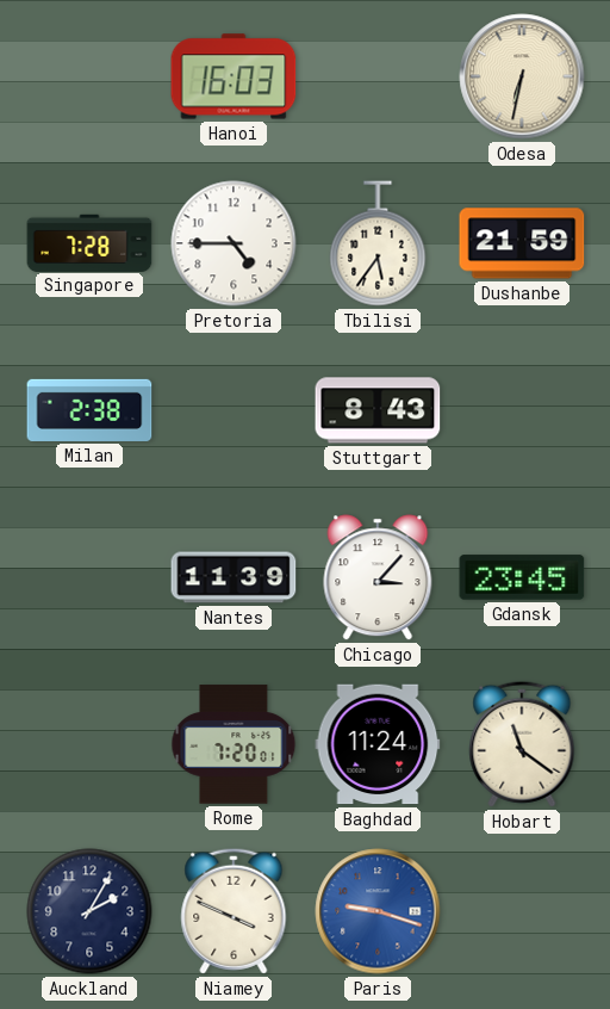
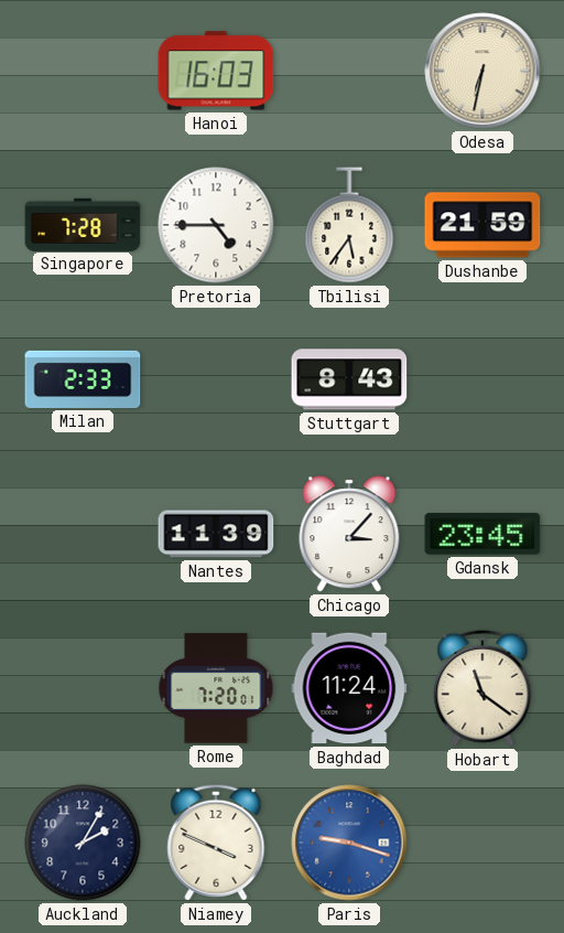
Milan: 2:38 -> 2:33
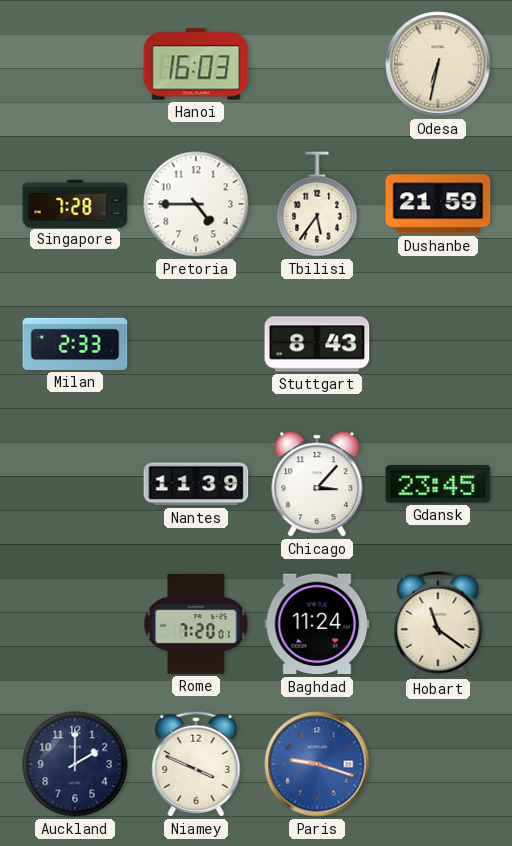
Auckland: 2:05 -> 2:00
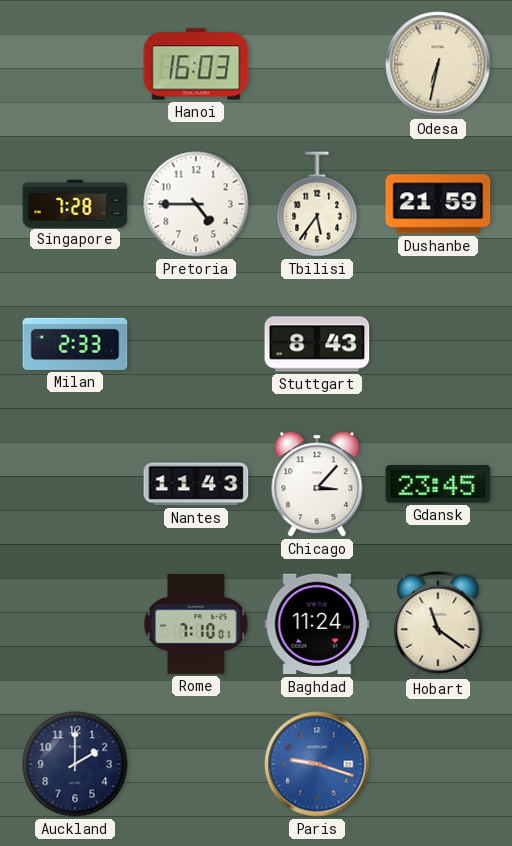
Nantes: 11:39 -> 11:43
Rome: 7:20 -> 7:10
Niamey: 3:49 -> none
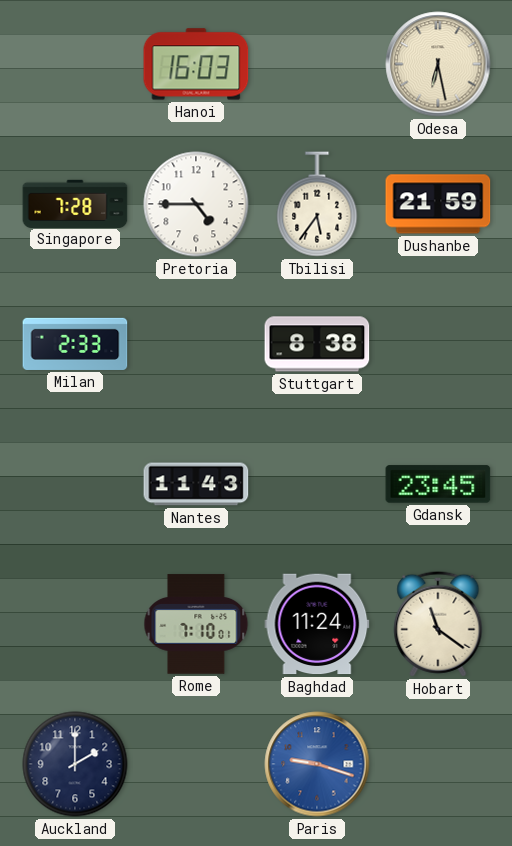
Odesa: 6:32 -> 6:28
Stuttgart: 8:43 -> 8:38
Chicago: 3:07 -> none
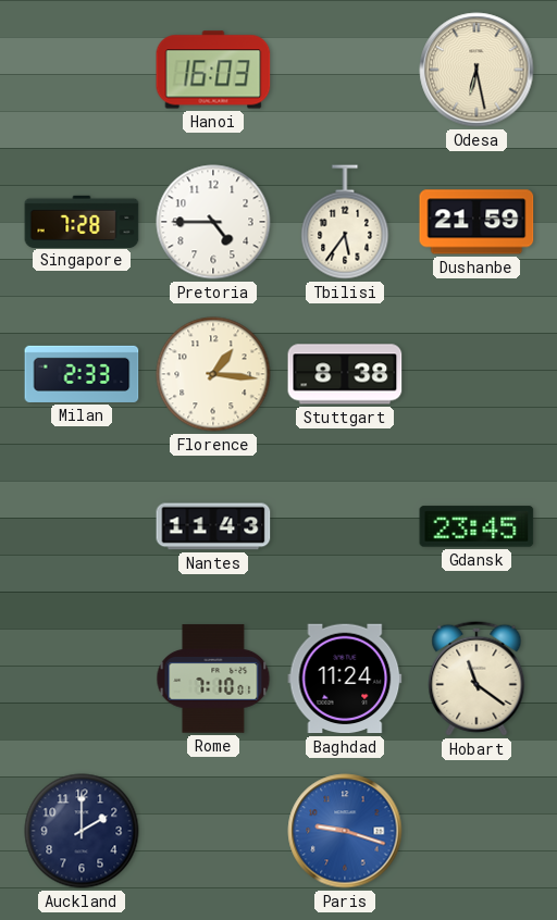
Florence: none -> 1:16
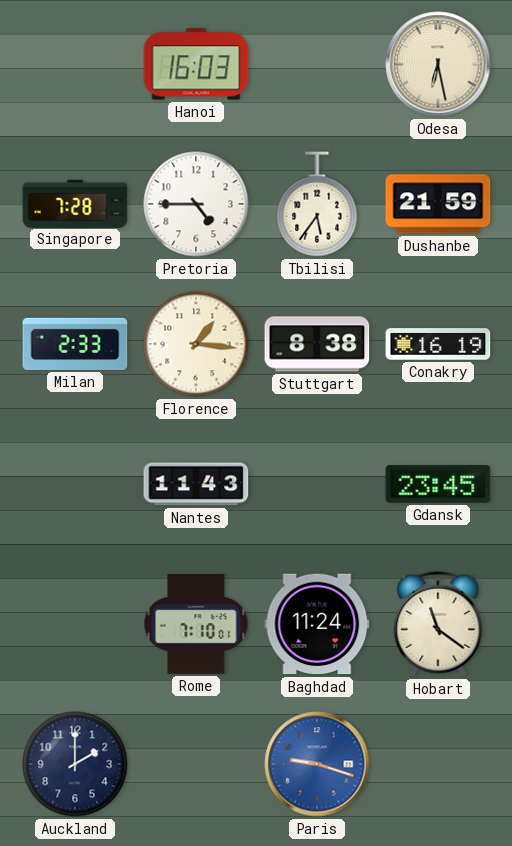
Conakry: none -> 16:19
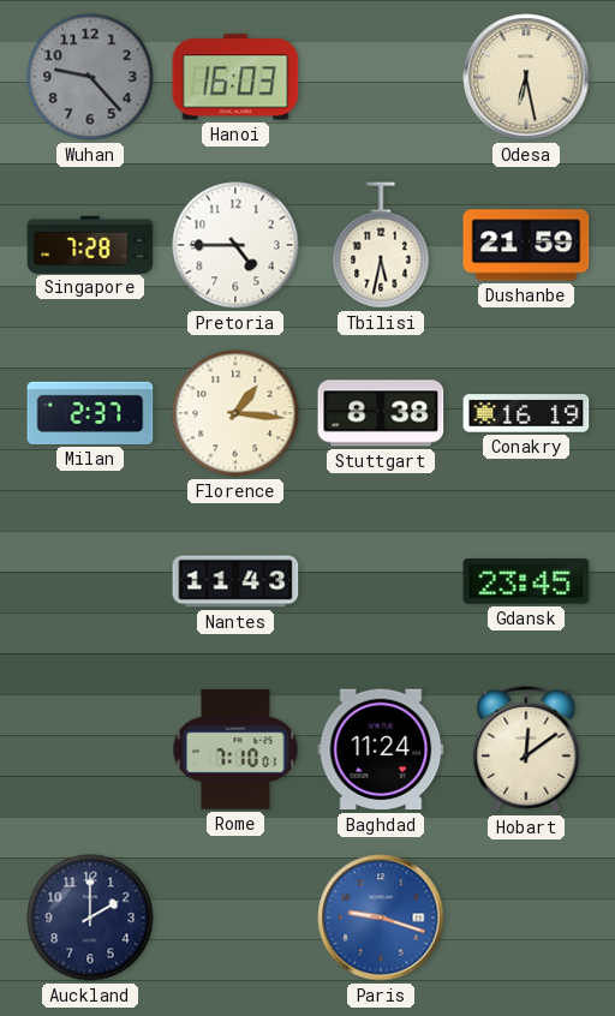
Wuhan: none -> 9:23
Tbilisi: 5:36 -> 5:32
Milan: 2:33 -> 2:37
Hobart: 11:21 -> 12:09
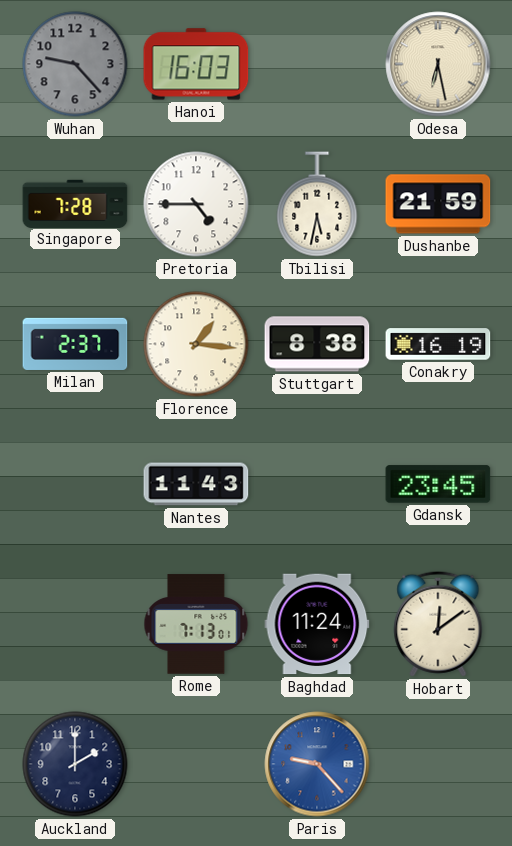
Rome: 7:10 -> 7:13
Paris: 9:18 -> 9:23
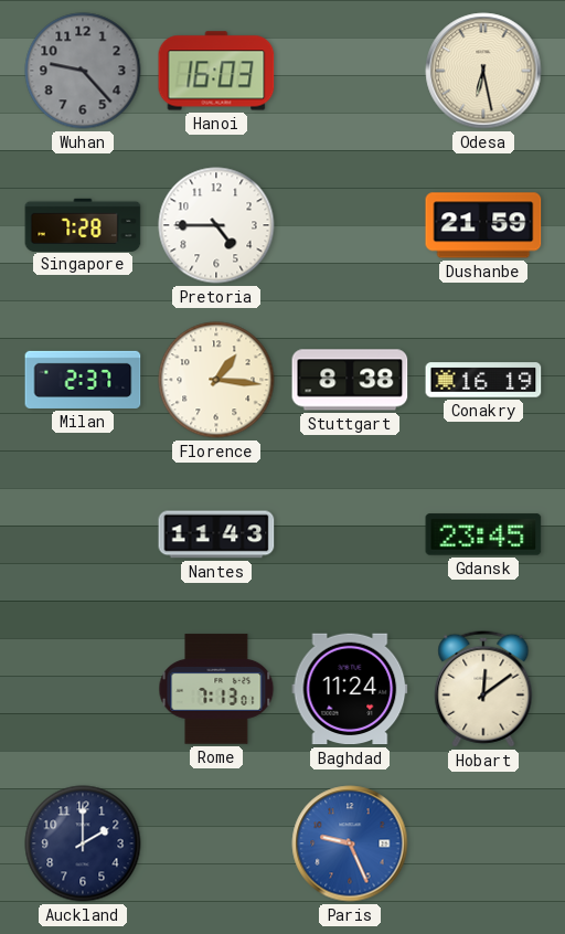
Tbilisi: 5:32 -> none
Paris: 9:23 -> 9:26
